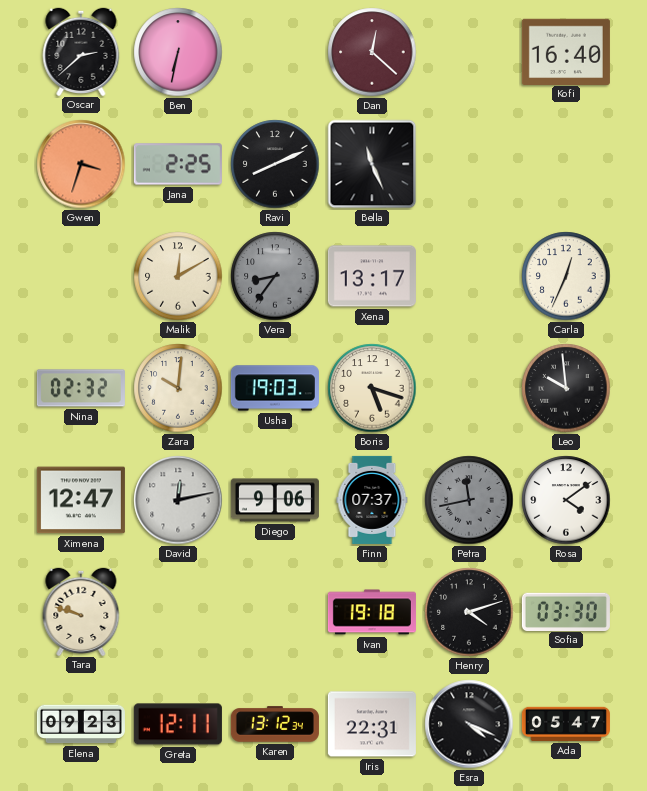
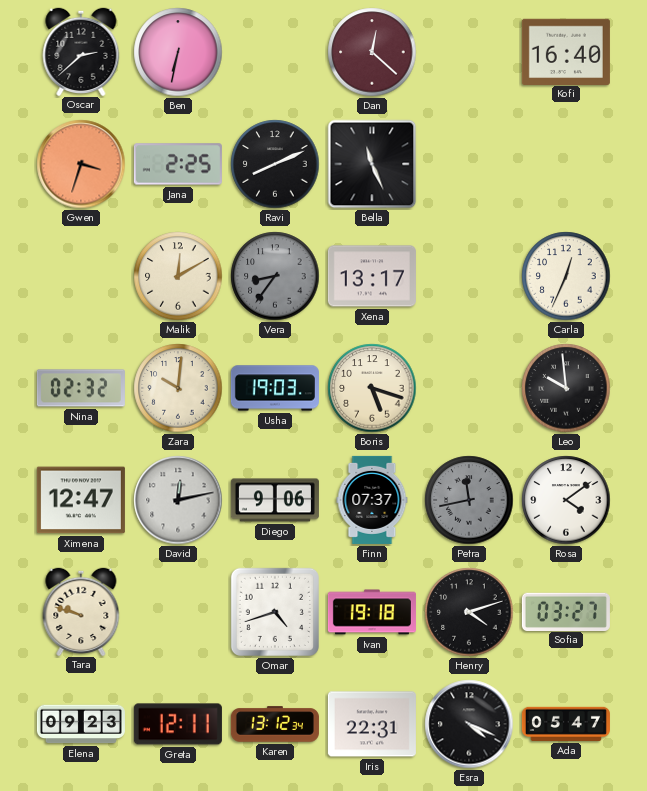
Omar: none -> 4:42
Sofia: 03:30 -> 03:27
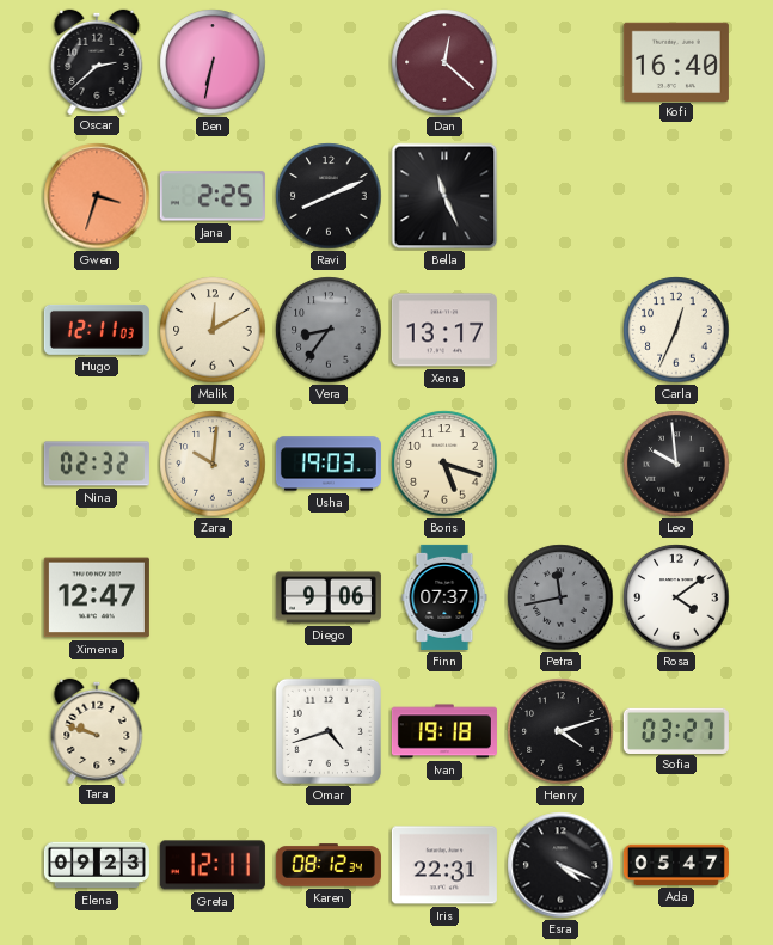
Hugo: none -> 12:11
David: 12:13 -> none
Karen: 13:12 -> 08:12
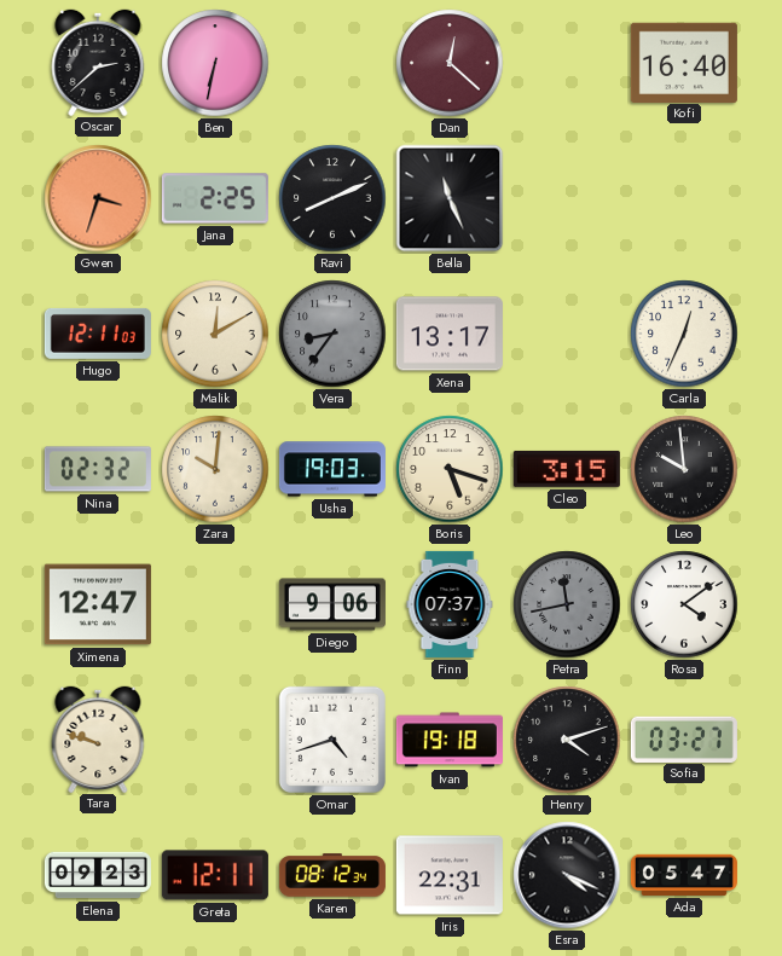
Cleo: none -> 3:15
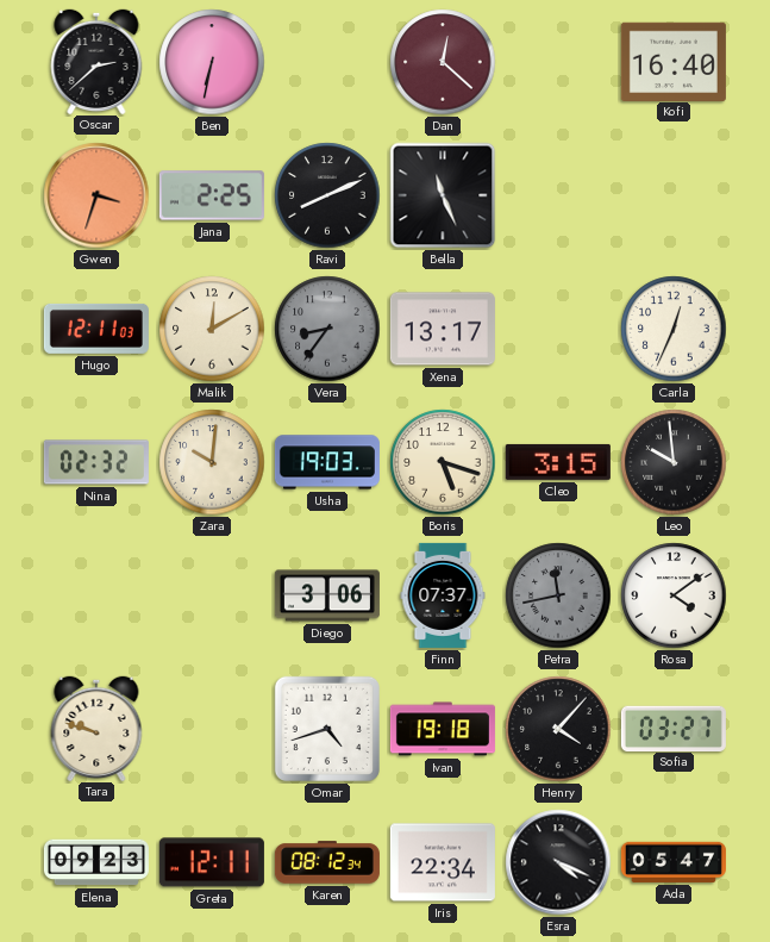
Ximena: 12:47 -> none
Diego: 9:06 -> 3:06
Henry: 4:12 -> 4:07
Iris: 22:31 -> 22:34
